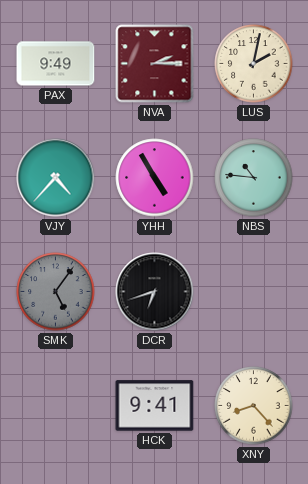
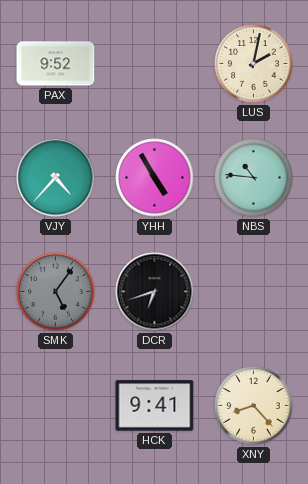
PAX: 9:49 -> 9:52
NVA: 2:15 -> none
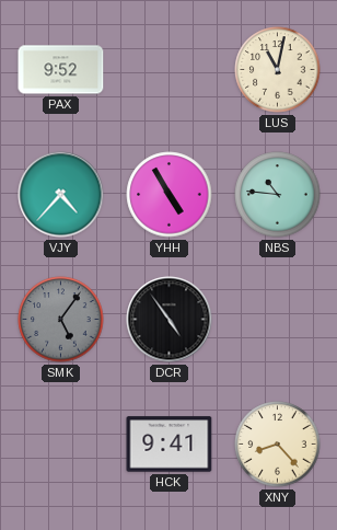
LUS: 2:02 -> 11:02
DCR: 6:42 -> 4:54
